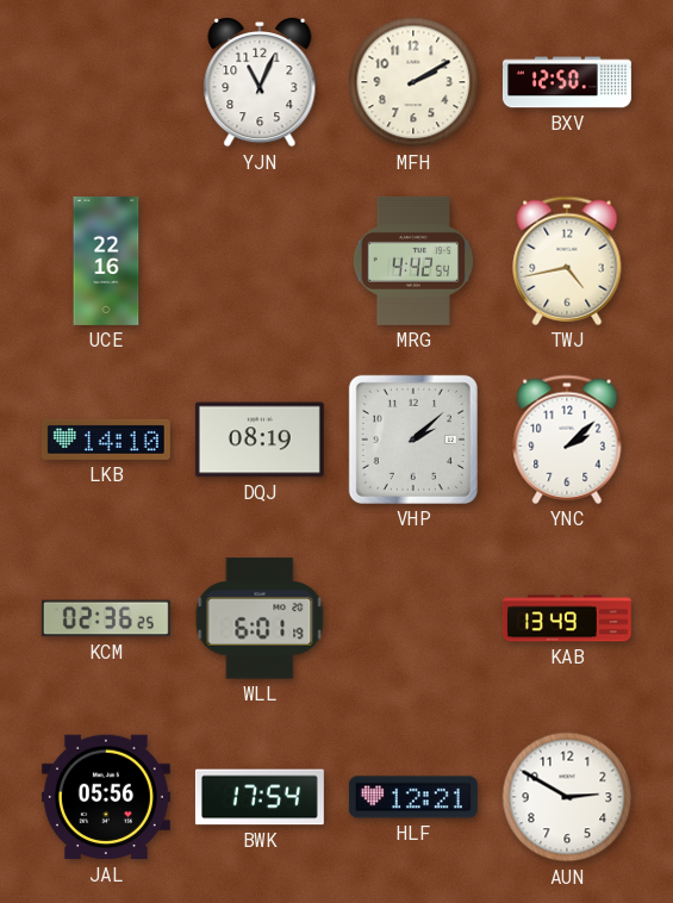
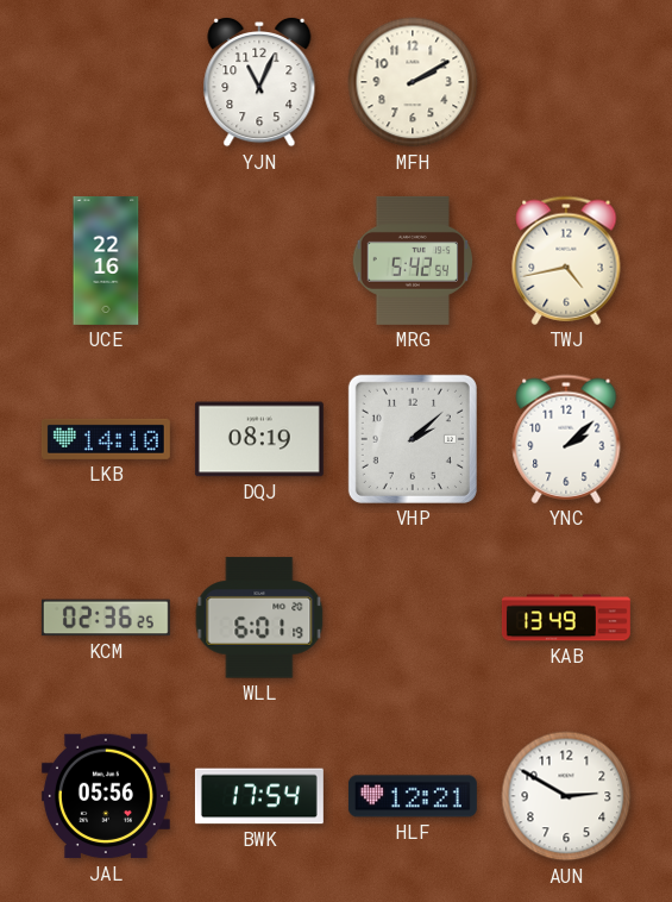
BXV: 12:50 -> none
MRG: 4:42 -> 5:42
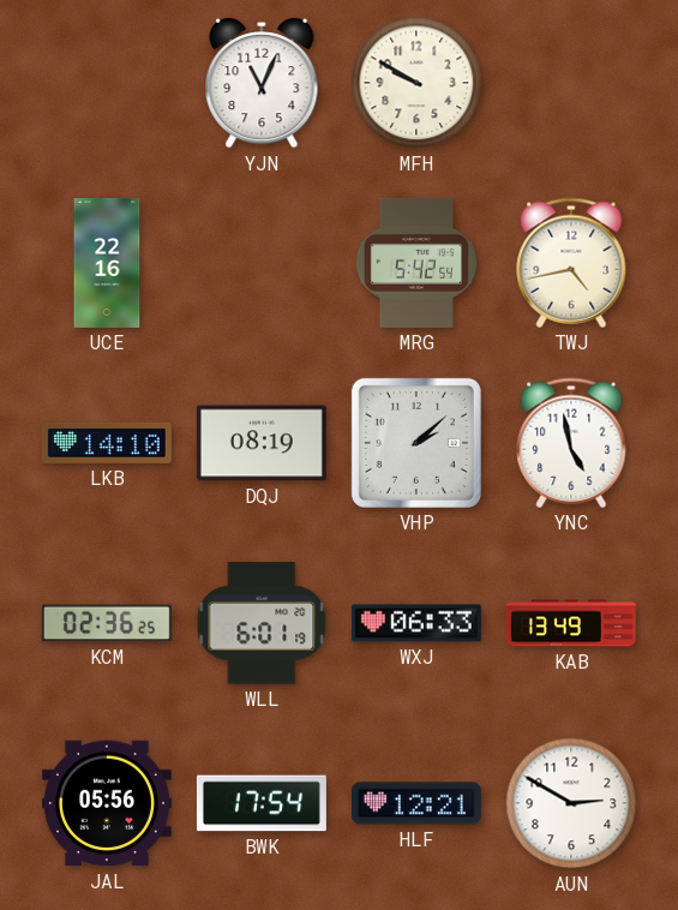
MFH: 2:10 -> 9:50
YNC: 2:08 -> 4:58
WXJ: none -> 06:33
